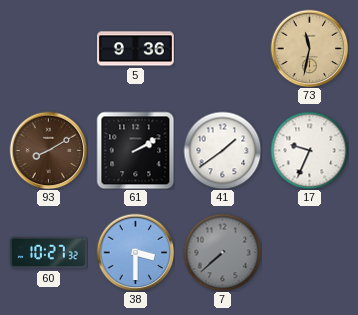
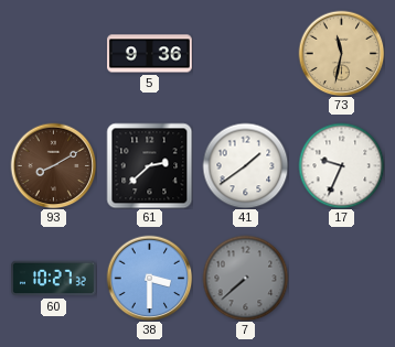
61: 2:10 -> 2:38
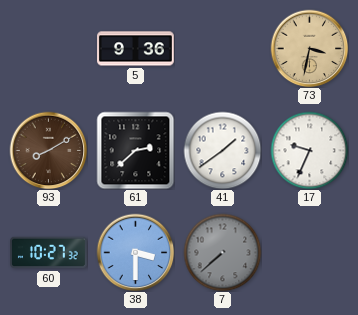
73: 11:32 -> 3:32
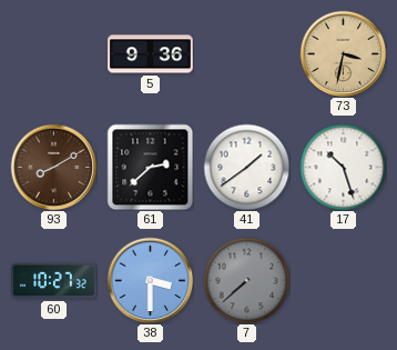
17: 9:34 -> 10:27
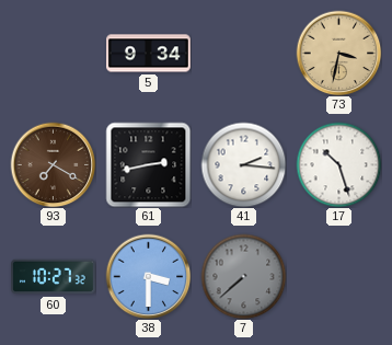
5: 9:36 -> 9:34
93: 8:10 -> 7:20
61: 2:38 -> 2:43
41: 1:39 -> 2:16
